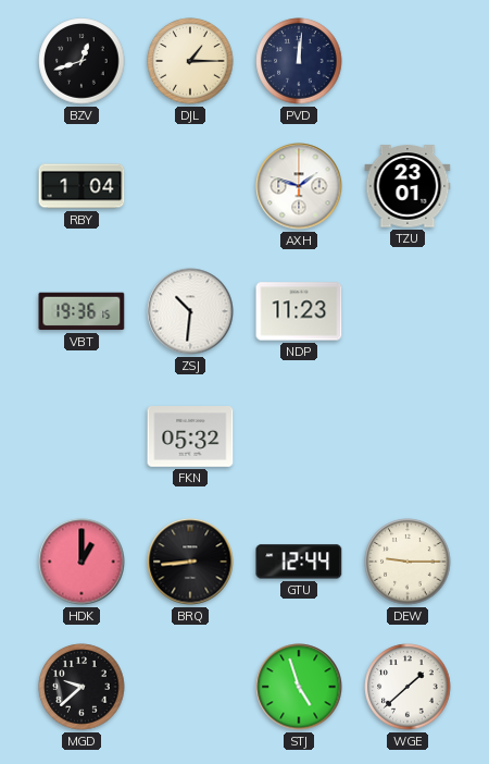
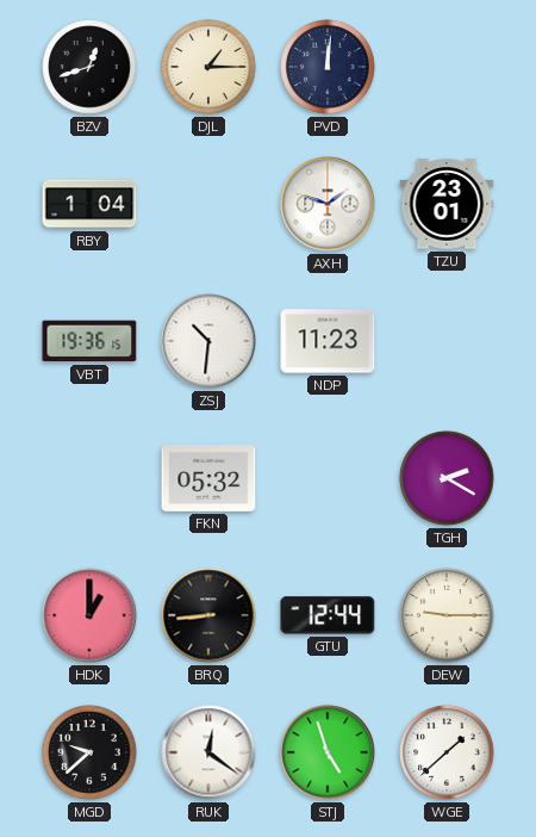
TGH: none -> 2:20
RUK: none -> 12:21
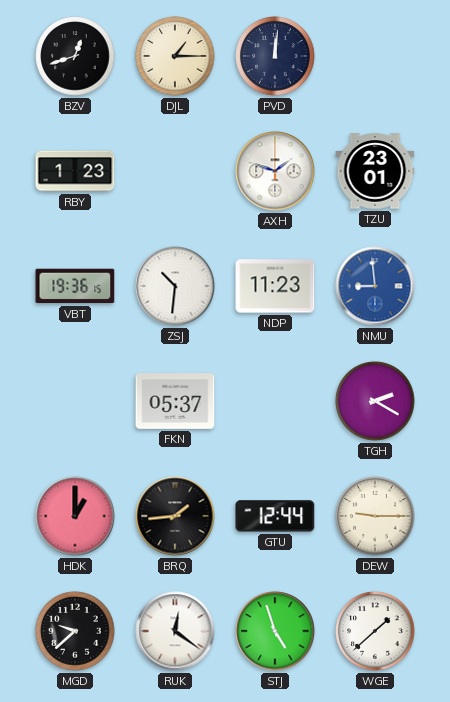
RBY: 1:04 -> 1:23
NMU: none -> 8:59
FKN: 05:32 -> 05:37
BRQ: 8:44 -> 1:44
